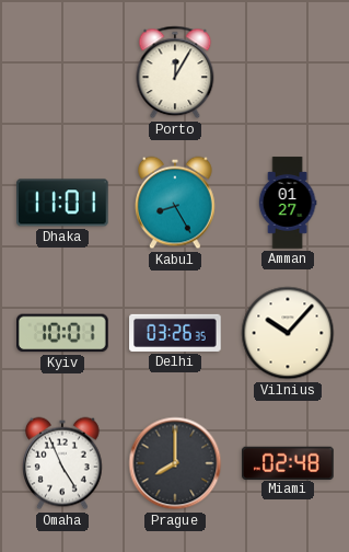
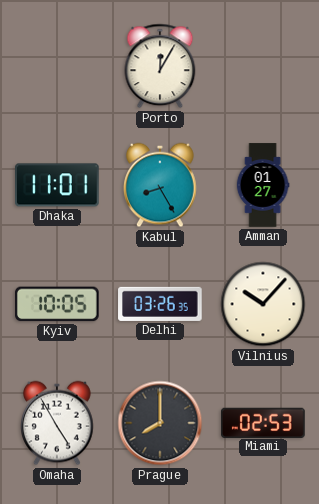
Kyiv: 10:01 -> 10:05
Omaha: 4:56 -> 4:55
Miami: 02:48 -> 02:53
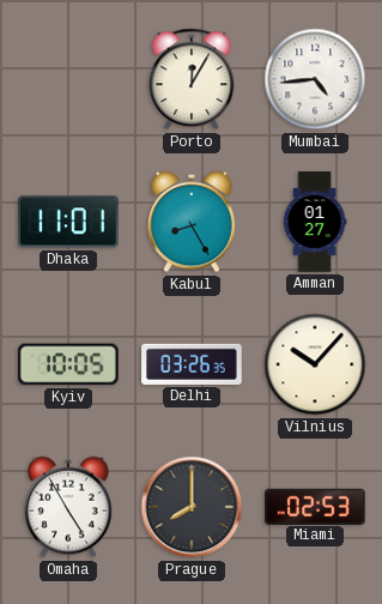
Mumbai: none -> 4:44
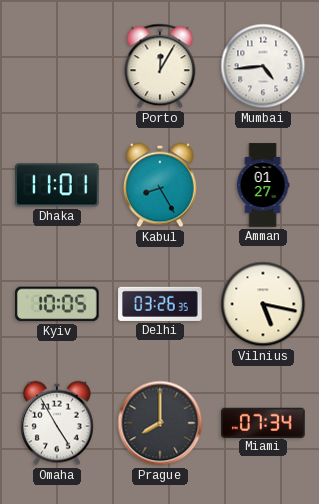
Vilnius: 10:07 -> 5:17
Miami: 02:53 -> 07:34
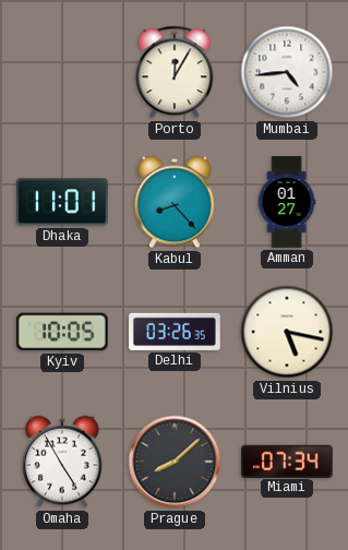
Kabul: 8:25 -> 8:23
Prague: 8:00 -> 8:08
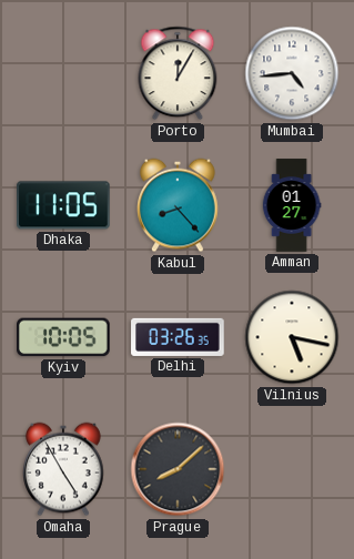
Dhaka: 11:01 -> 11:05
Miami: 07:34 -> none
